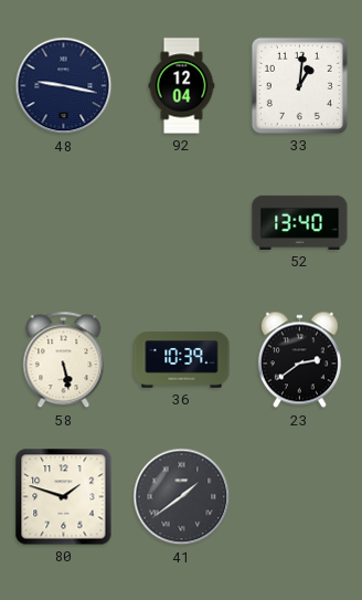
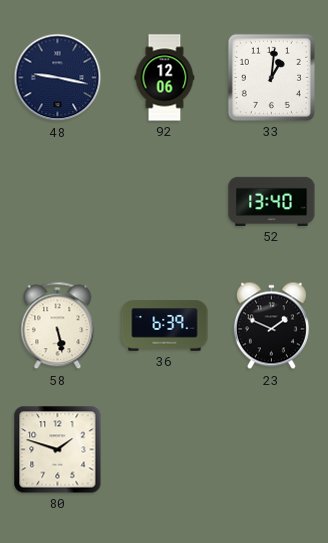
92: 12:04 -> 12:06
36: 10:39 -> 6:39
23: 2:39 -> 1:49
41: 1:39 -> none
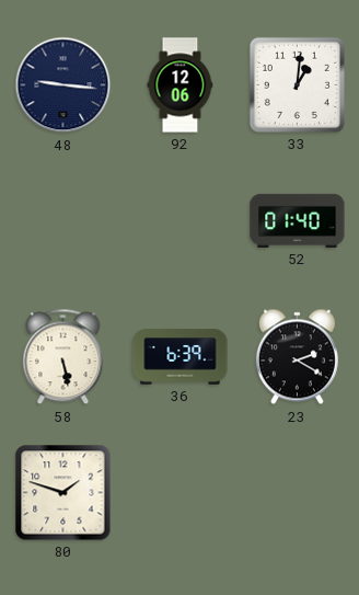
48: 9:17 -> 9:16
52: 13:40 -> 01:40
23: 1:49 -> 2:20
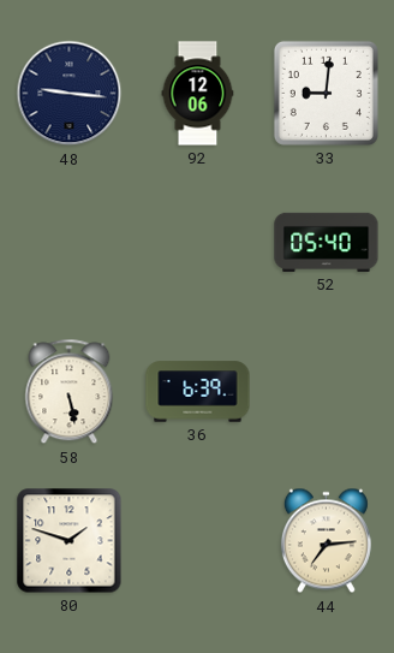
33: 1:01 -> 9:01
52: 01:40 -> 05:40
23: 2:20 -> none
44: none -> 7:14
